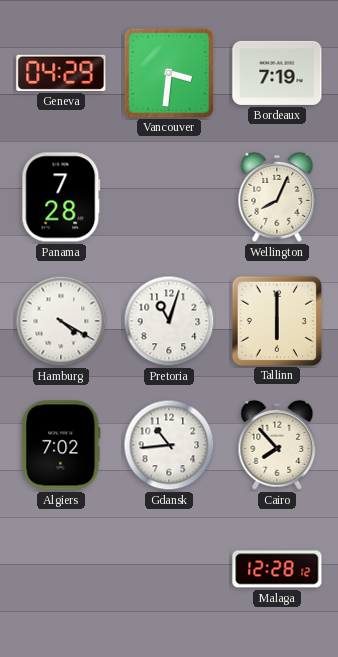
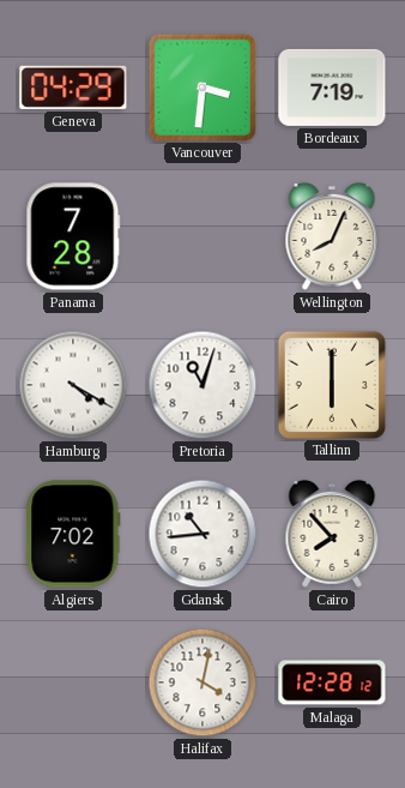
Halifax: none -> 4:02
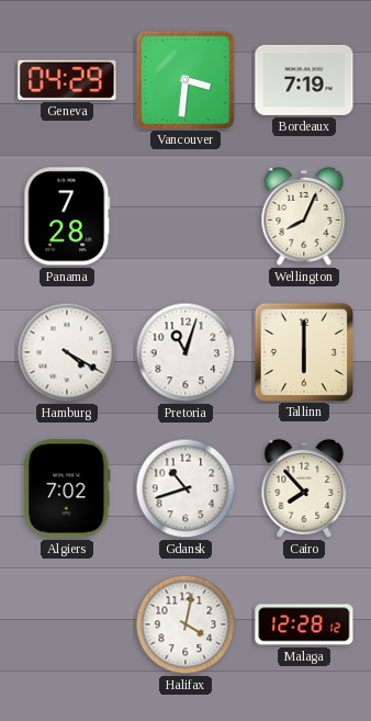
Gdansk: 10:44 -> 10:42
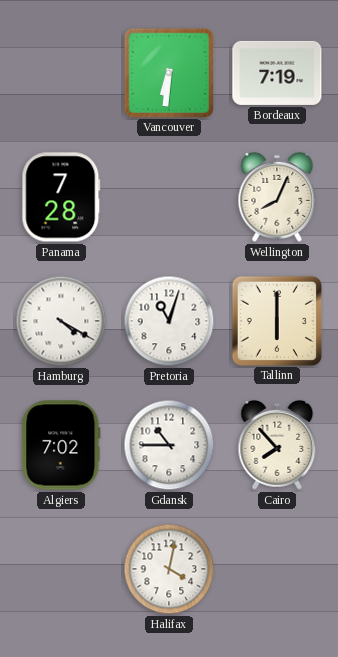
Geneva: 04:29 -> none
Vancouver: 3:31 -> 6:31
Gdansk: 10:42 -> 10:45
Malaga: 12:28 -> none
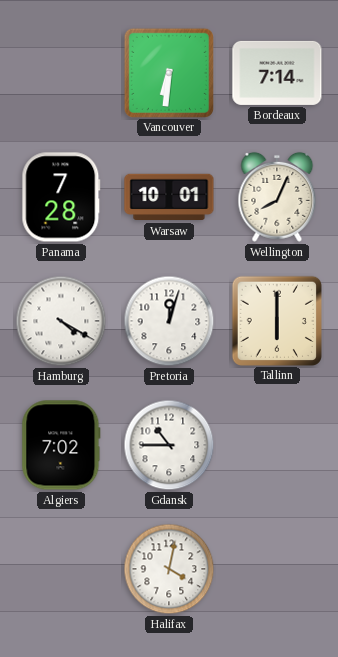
Bordeaux: 7:19 -> 7:14
Warsaw: none -> 10:01
Pretoria: 11:03 -> 12:03
Cairo: 7:53 -> none
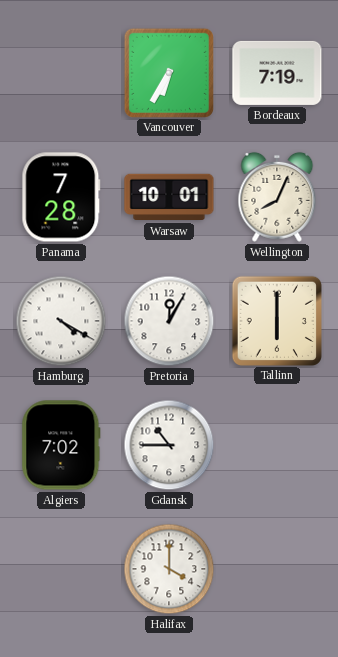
Vancouver: 6:31 -> 6:35
Bordeaux: 7:14 -> 7:19
Pretoria: 12:03 -> 12:05
Halifax: 4:02 -> 4:00
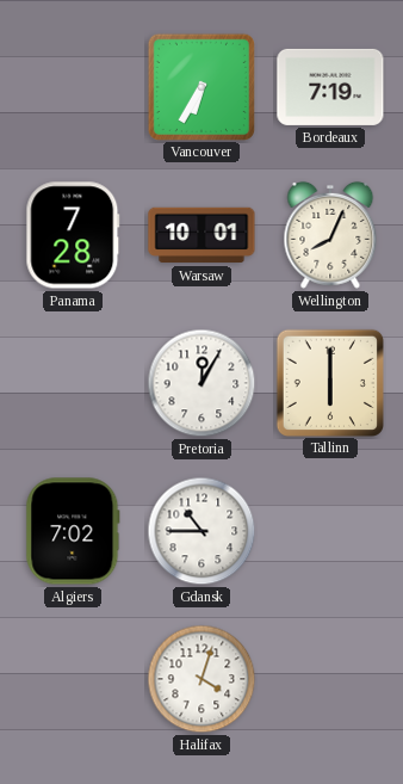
Hamburg: 4:20 -> none
Halifax: 4:00 -> 4:03
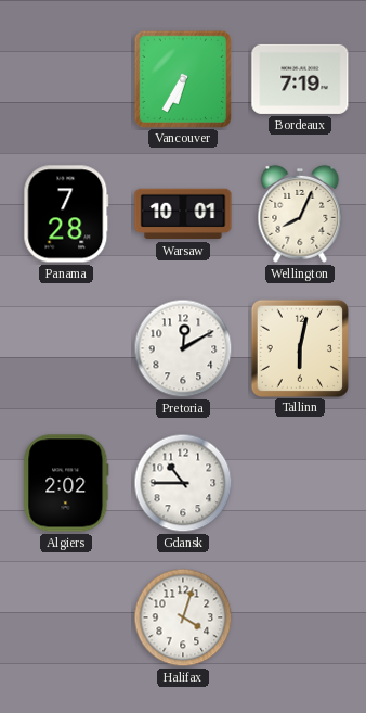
Pretoria: 12:05 -> 12:10
Tallinn: 6:00 -> 6:02
Algiers: 7:02 -> 2:02
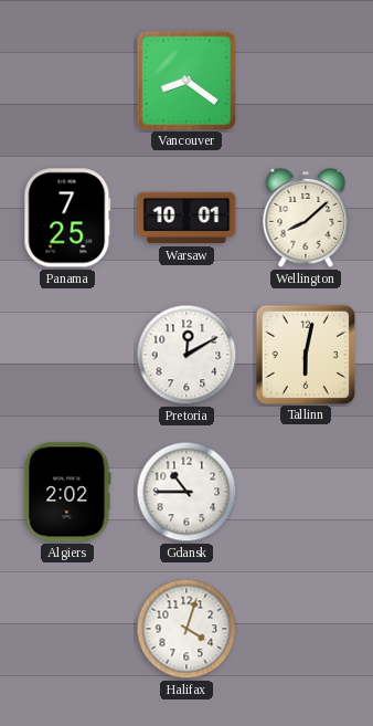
Vancouver: 6:35 -> 8:21
Bordeaux: 7:19 -> none
Panama: 7:28 -> 7:25
Wellington: 8:04 -> 8:08
